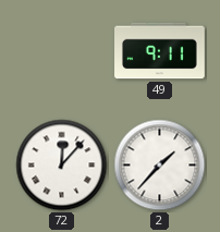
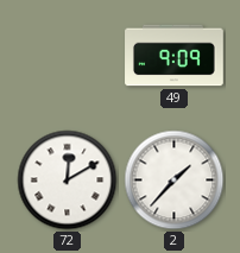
49: 9:11 -> 9:09
72: 12:07 -> 12:10
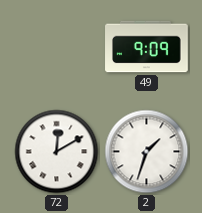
2: 1:37 -> 1:33
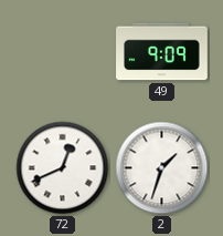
72: 12:10 -> 12:41
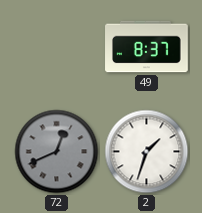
49: 9:09 -> 8:37
72 dial: white -> grey
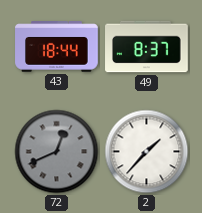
43: none -> 18:44
2: 1:33 -> 1:37
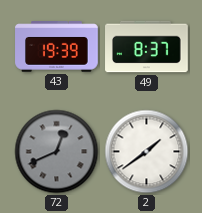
43: 18:44 -> 19:39
2: 1:37 -> 1:39
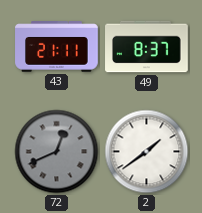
43: 19:39 -> 21:11
